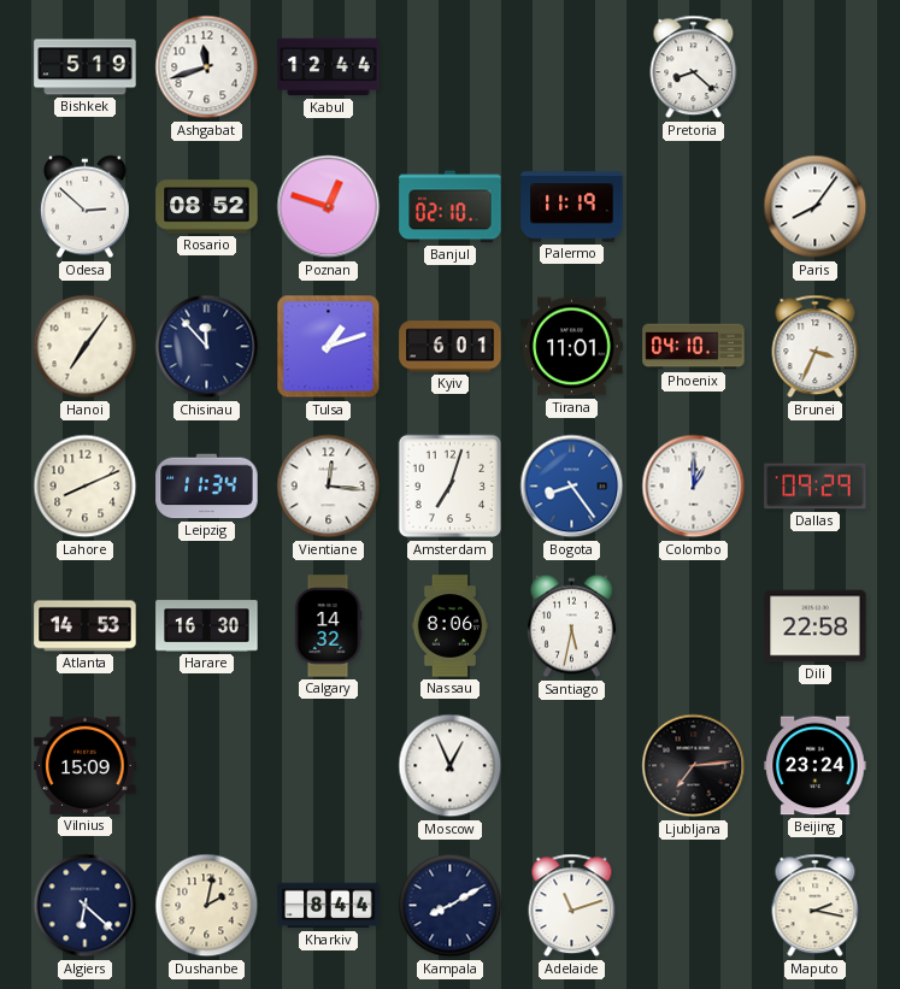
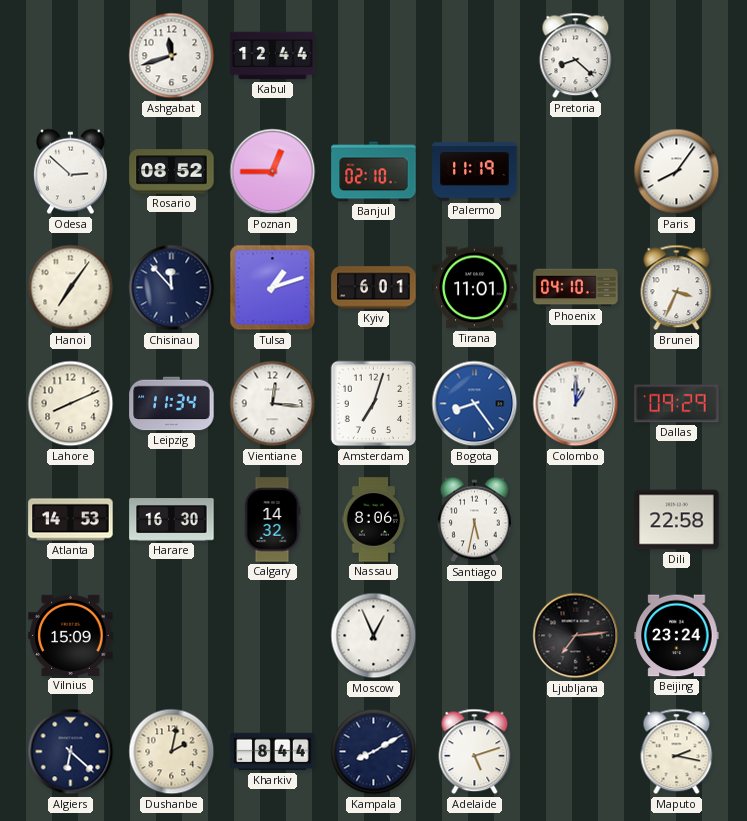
Bishkek: 5:19 -> none
Poznan: 12:48 -> 12:45
Adelaide: 11:12 -> 5:12
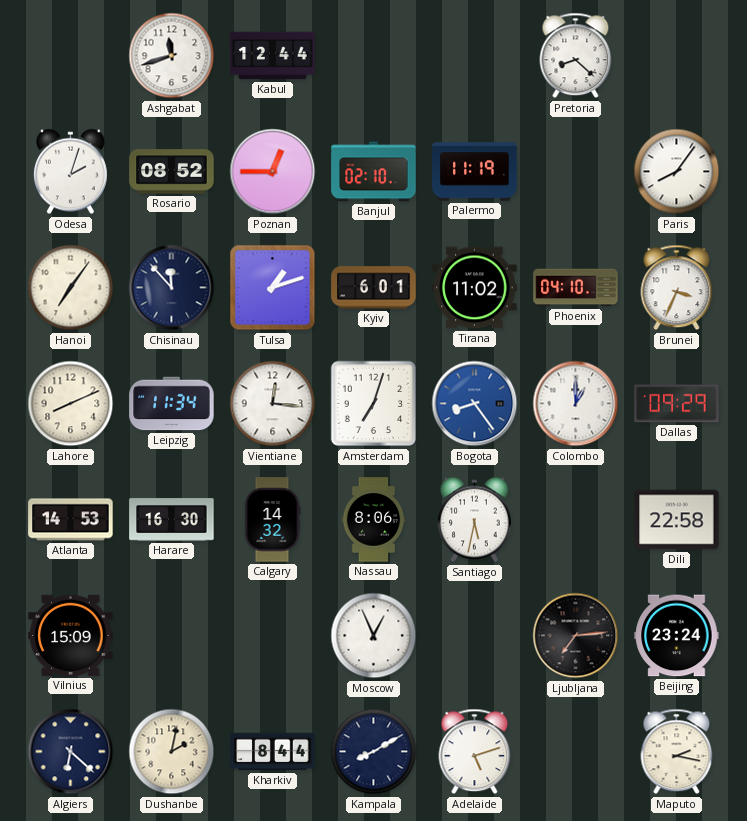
Odesa: 2:52 -> 2:03
Tirana: 11:01 -> 11:02
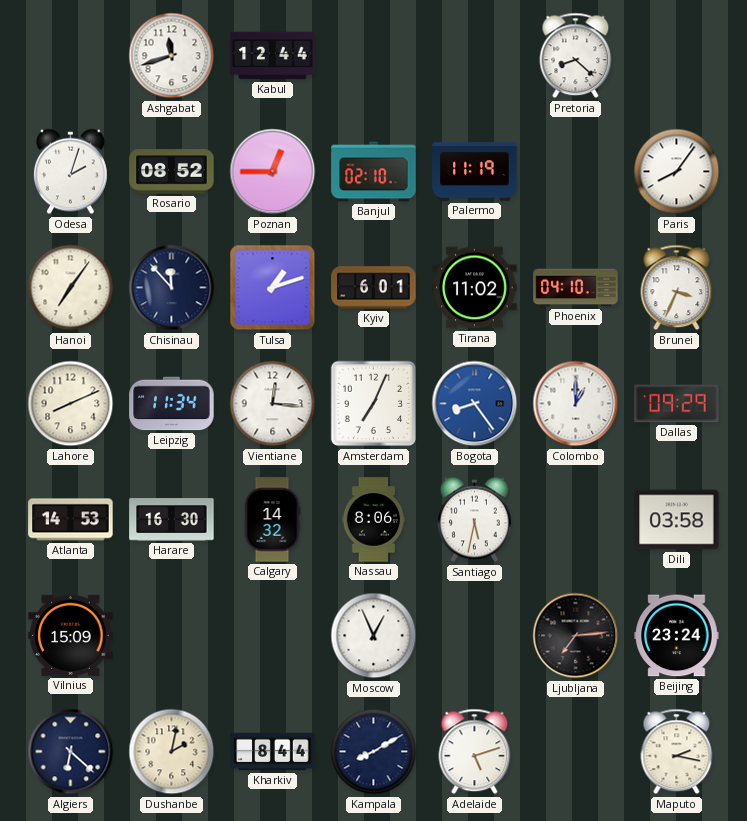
Amsterdam: 7:03 -> 7:04
Dili: 22:58 -> 03:58
